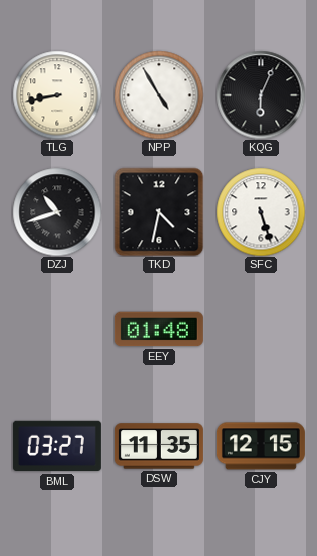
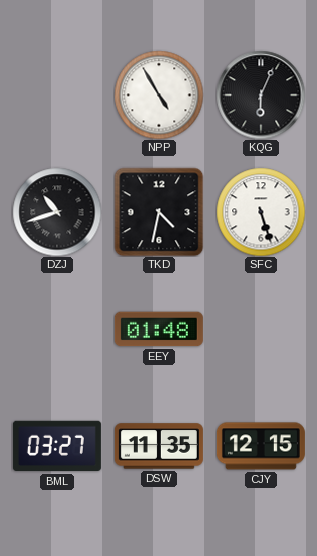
TLG: 8:43 -> none
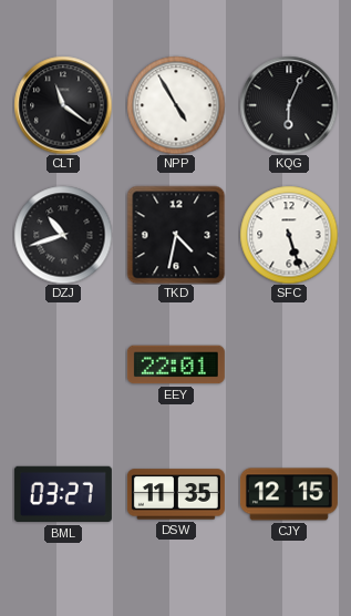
CLT: none -> 11:21
EEY: 01:48 -> 22:01
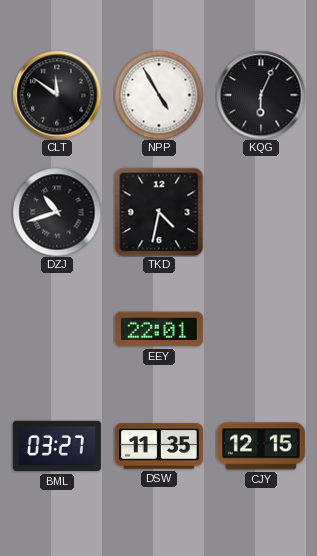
CLT: 11:21 -> 11:51
SFC: 5:27 -> none
